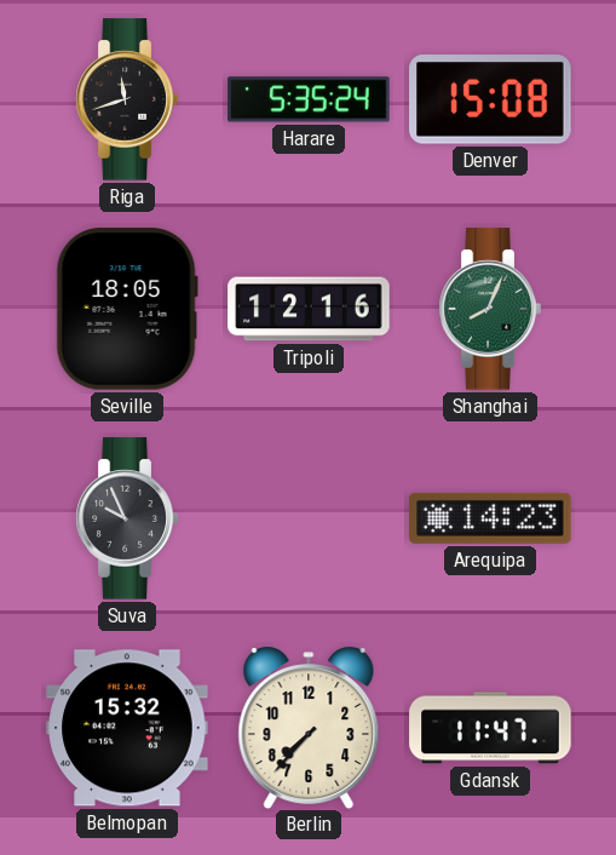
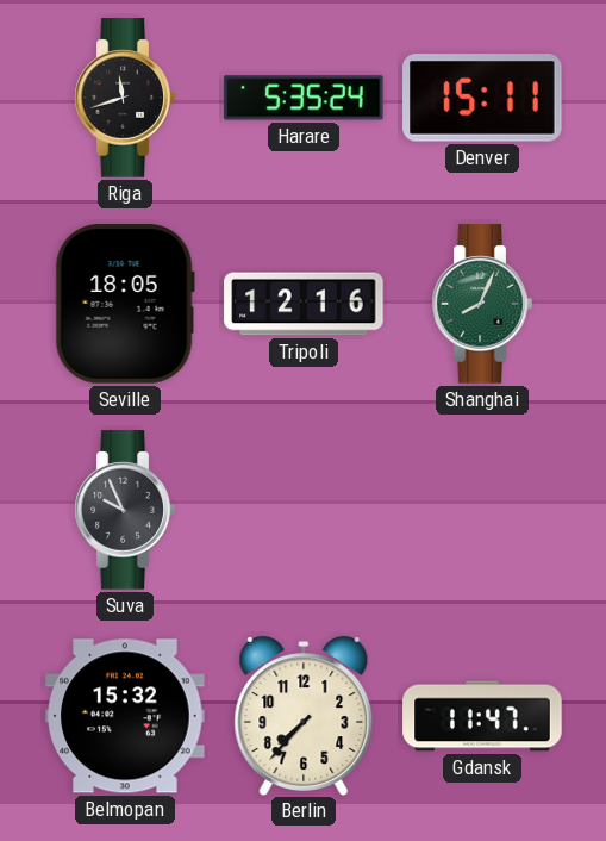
Denver: 15:08 -> 15:11
Arequipa: 14:23 -> none
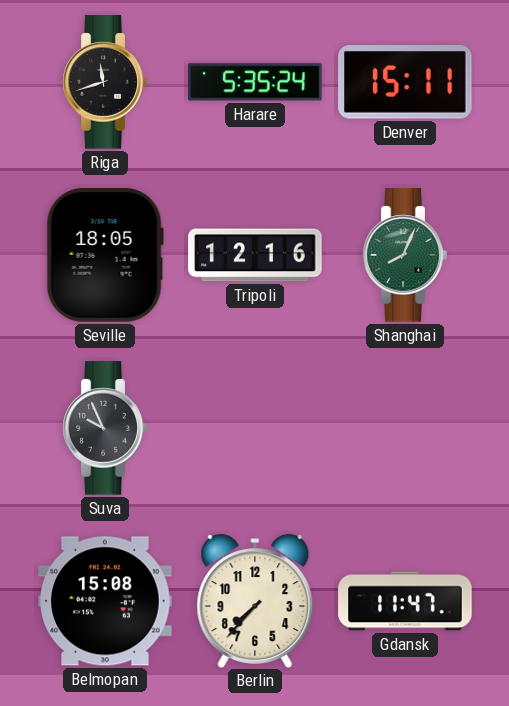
Belmopan: 15:32 -> 15:08
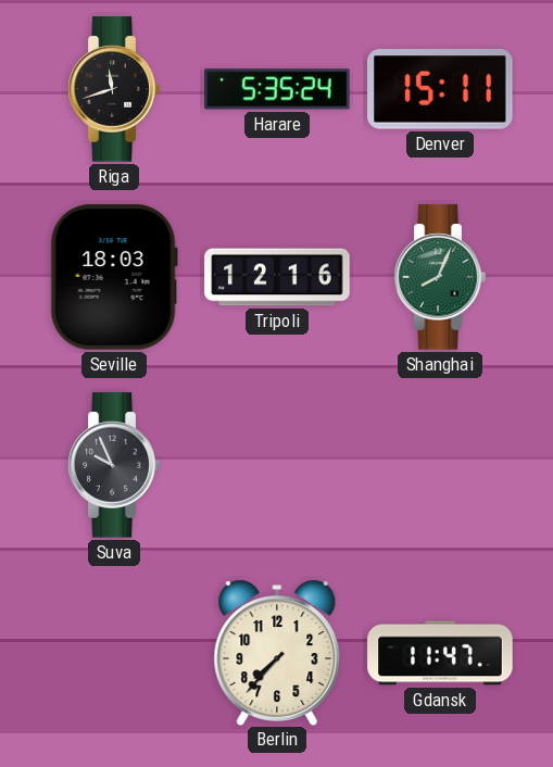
Seville: 18:05 -> 18:03
Belmopan: 15:08 -> none
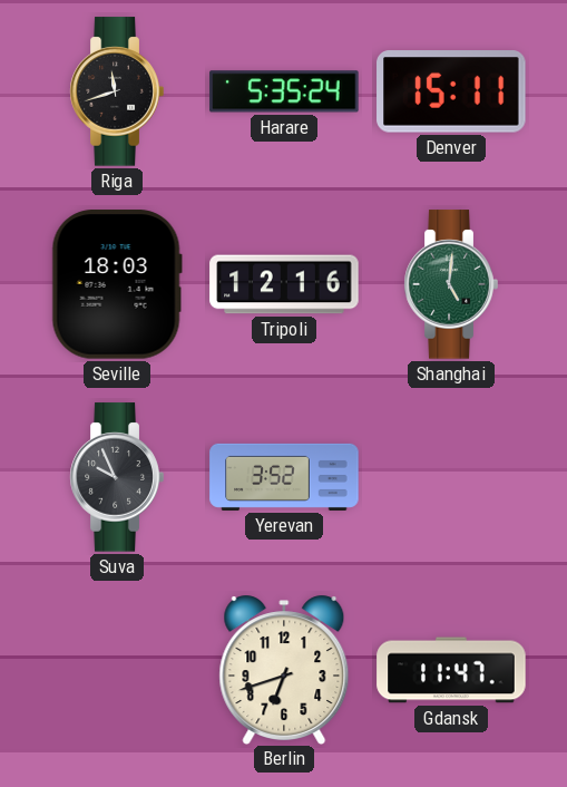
Shanghai: 8:04 -> 5:01
Yerevan: none -> 3:52
Berlin: 7:37 -> 6:42
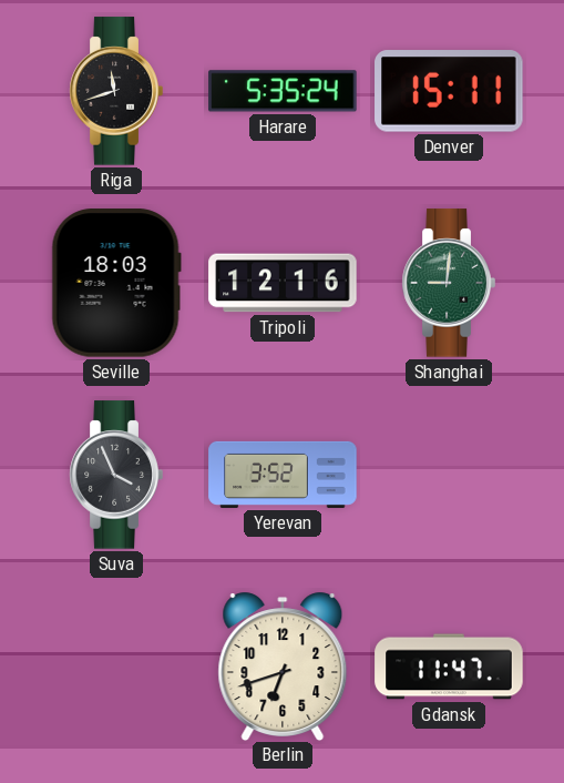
Shanghai: 5:01 -> 9:01
Suva: 9:56 -> 3:56
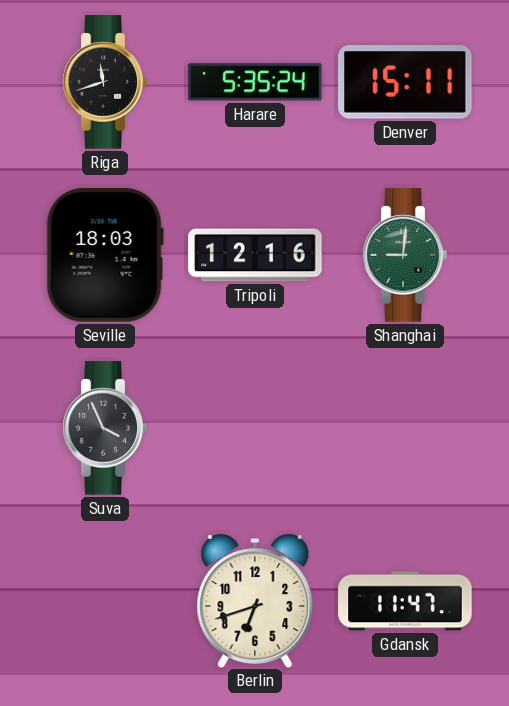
Yerevan: 3:52 -> none
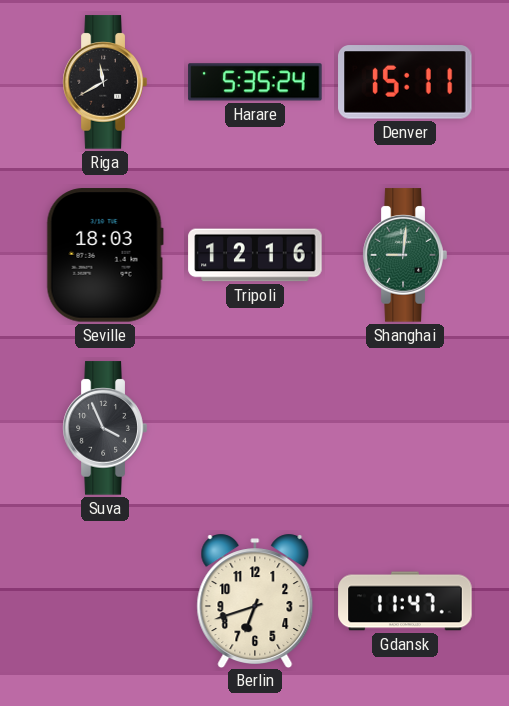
Riga: 11:42 -> 11:40
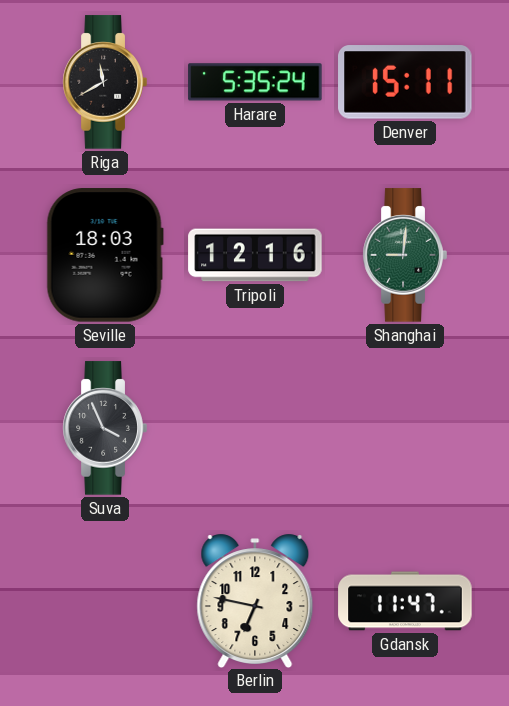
Berlin: 6:42 -> 6:47
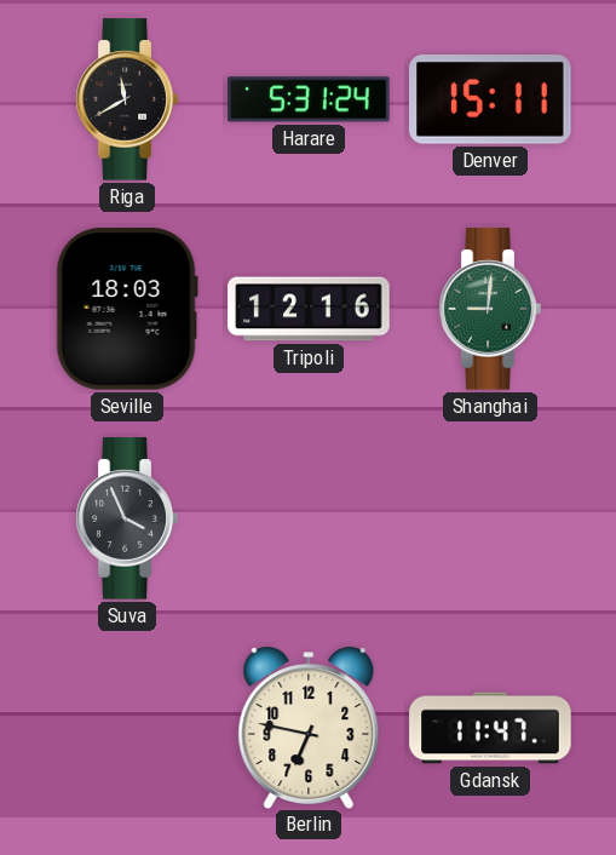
Harare: 5:35 -> 5:31
